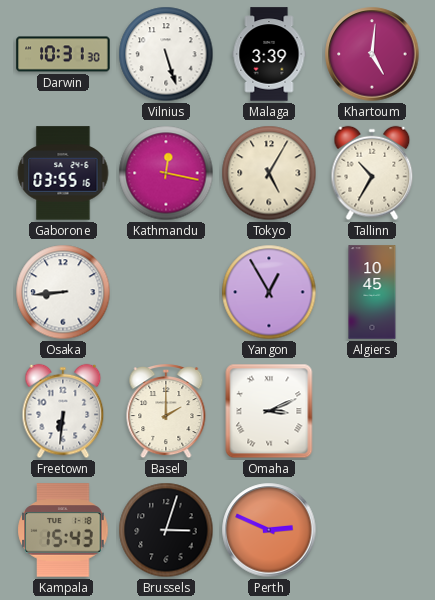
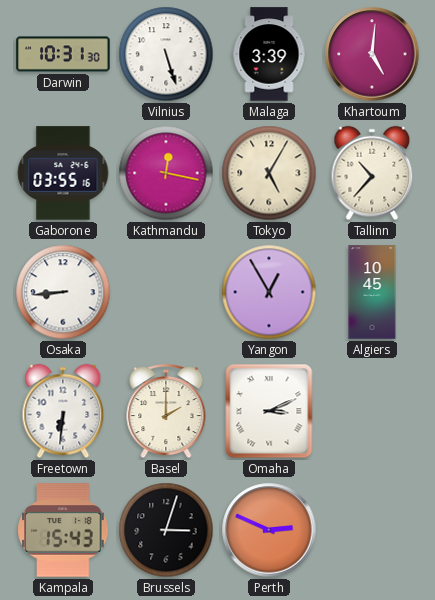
Tallinn: 10:35 -> 10:37
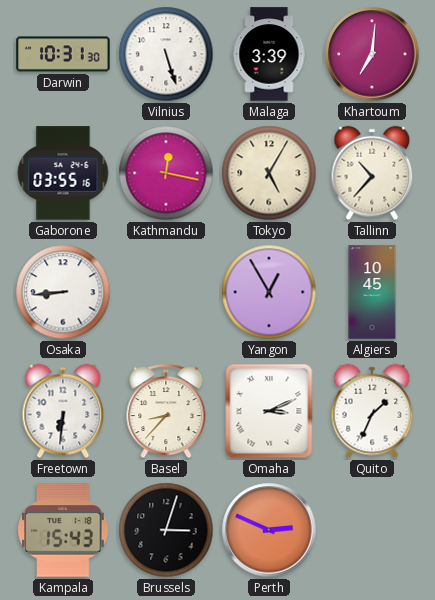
Khartoum: 5:01 -> 7:01
Basel: 2:00 -> 8:37
Quito: none -> 1:34
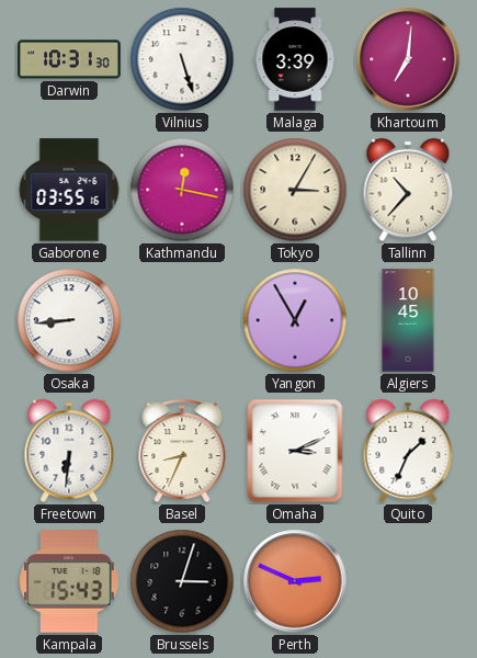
Tokyo: 5:05 -> 3:05
Basel: 8:37 -> 8:34
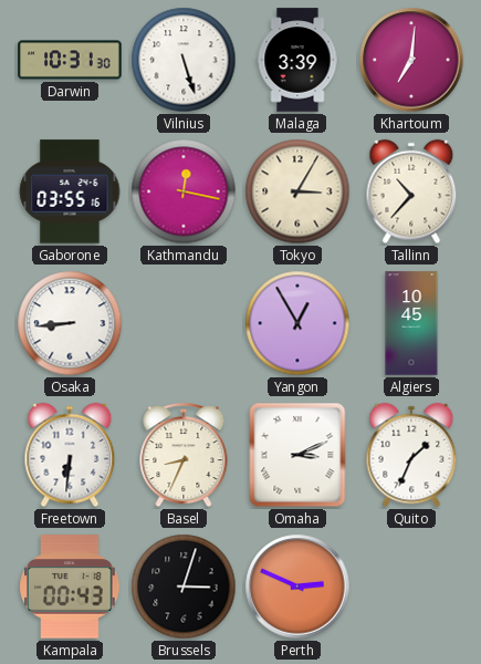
Kampala: 15:43 -> 00:43
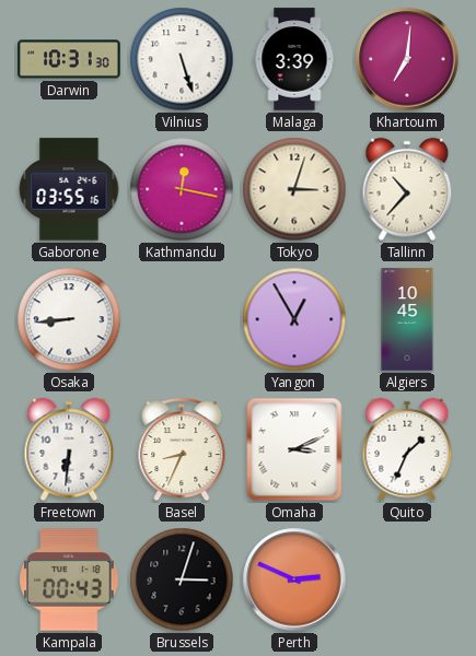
Tokyo: 3:05 -> 3:03
